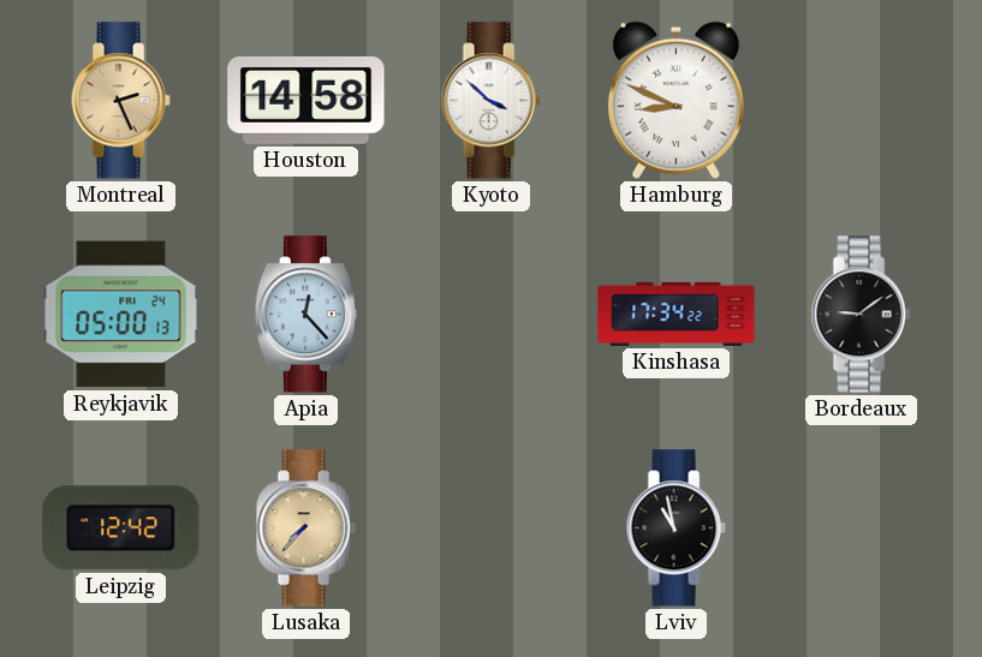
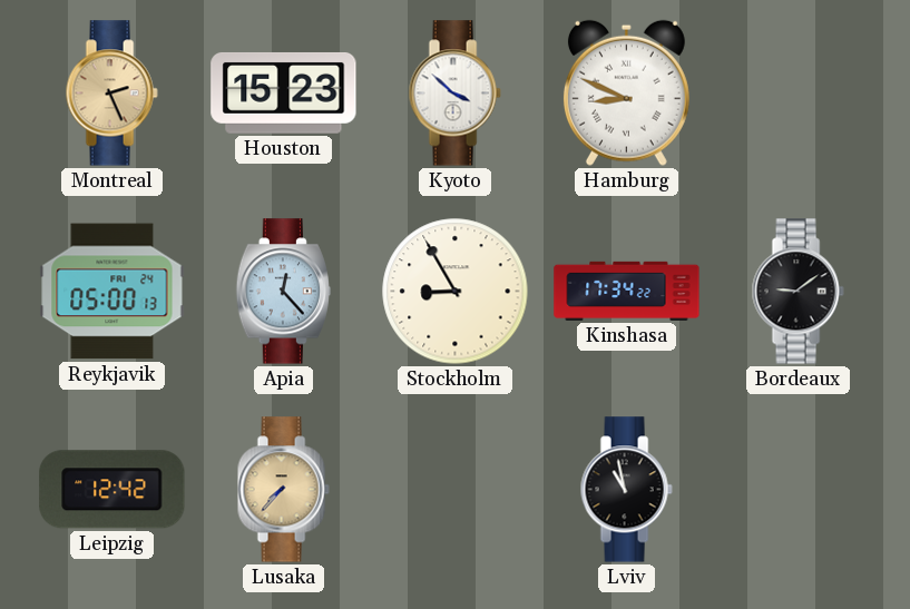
Houston: 14:58 -> 15:23
Stockholm: none -> 8:55
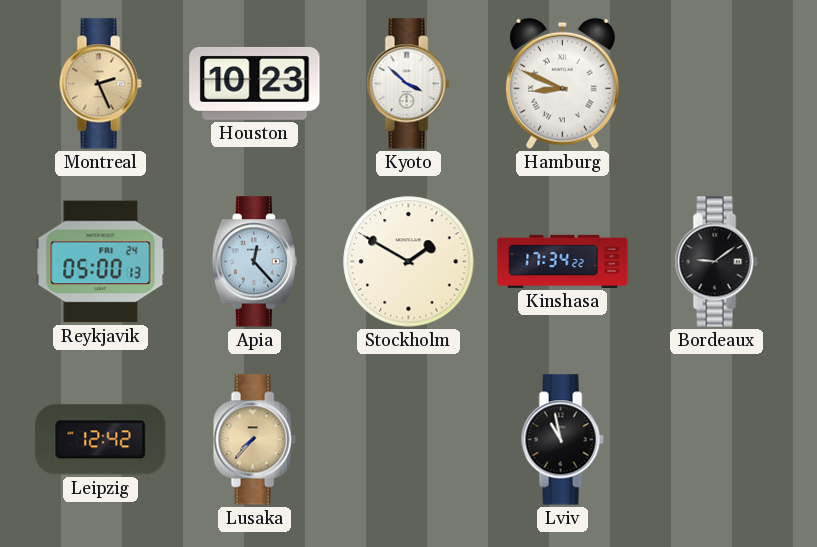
Houston: 15:23 -> 10:23
Stockholm: 8:55 -> 1:50
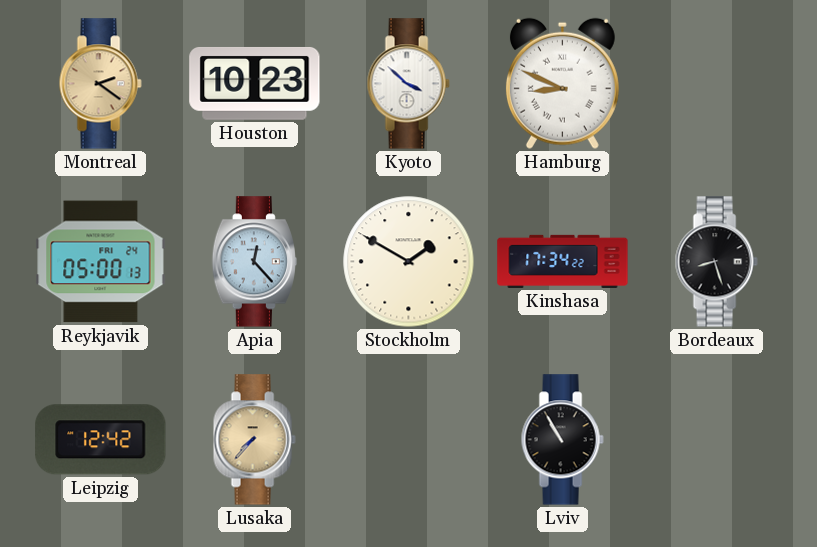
Montreal: 2:26 -> 2:21
Bordeaux: 9:09 -> 8:27
Lviv: 10:58 -> 10:55
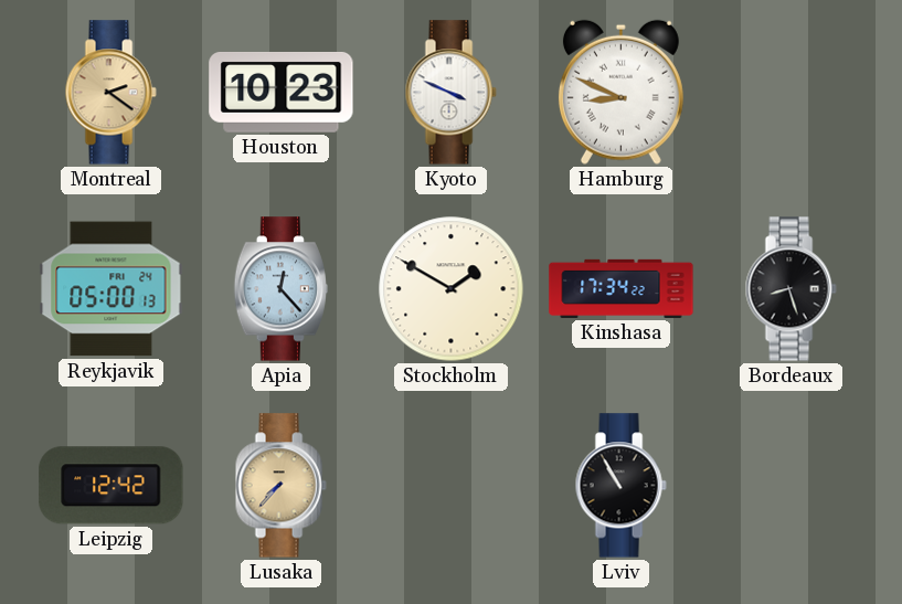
Kyoto: 3:52 -> 3:49
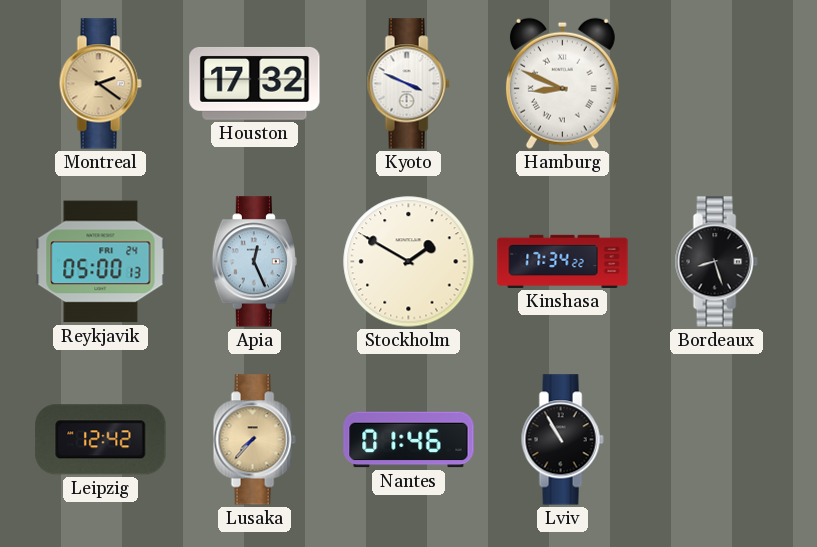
Houston: 10:23 -> 17:32
Apia: 12:23 -> 12:26
Nantes: none -> 01:46
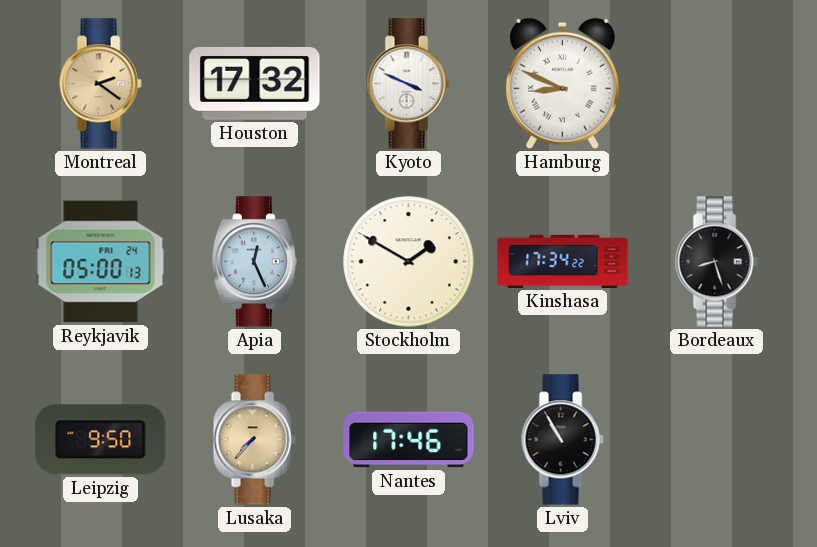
Leipzig: 12:42 -> 9:50
Nantes: 01:46 -> 17:46
